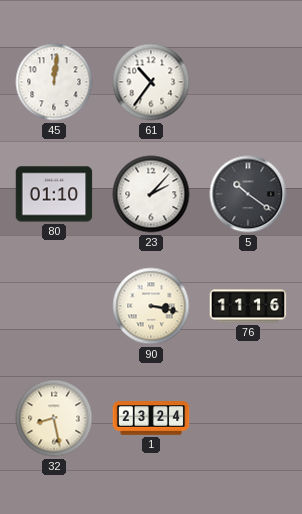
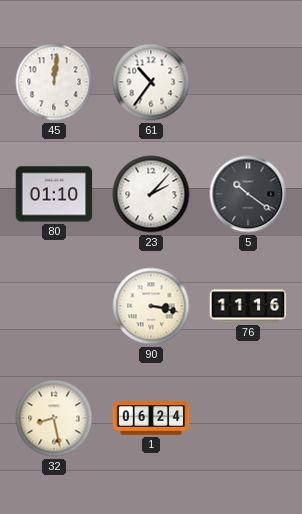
1: 23:24 -> 06:24
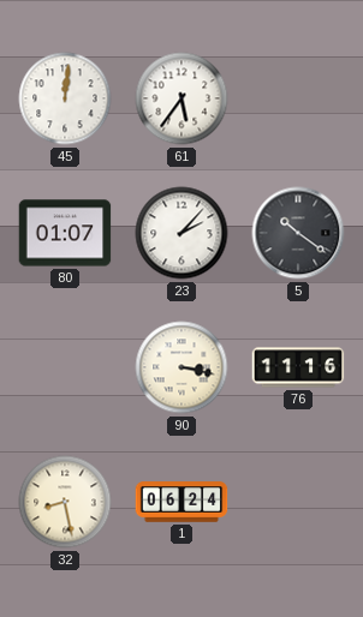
61: 10:36 -> 5:36
80: 01:10 -> 01:07
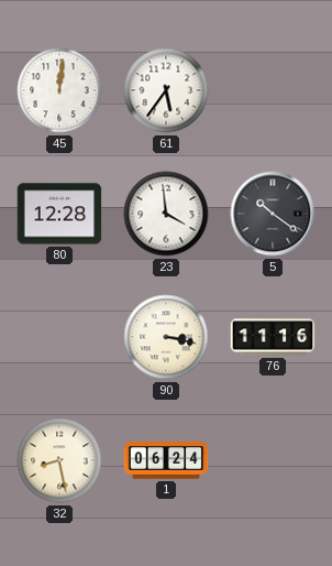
80: 01:07 -> 12:28
23: 2:07 -> 3:59
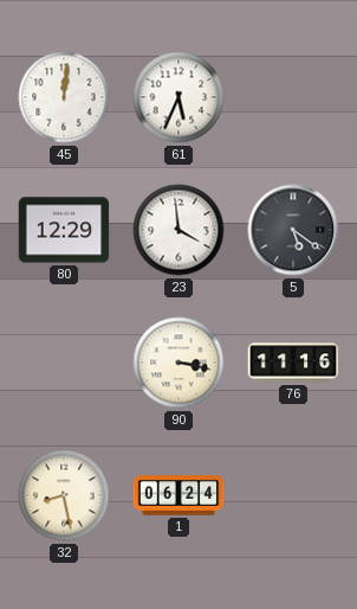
61: 5:36 -> 5:34
80: 12:28 -> 12:29
5: 10:21 -> 5:21
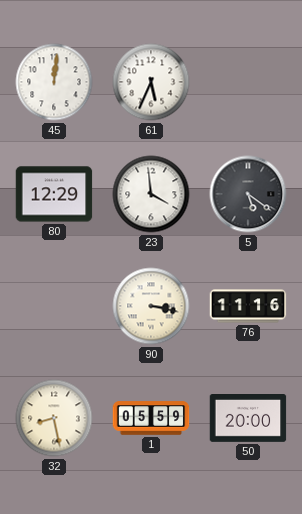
1: 06:24 -> 05:59
50: none -> 20:00
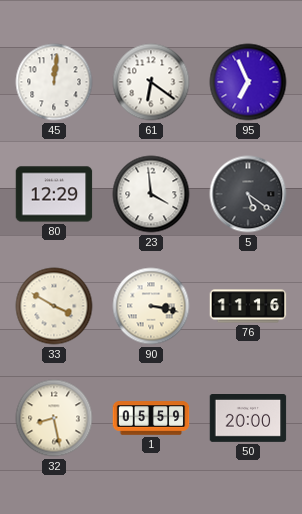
61: 5:34 -> 6:21
95: none -> 6:56
33: none -> 3:50
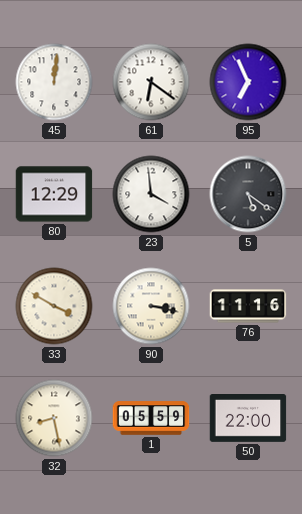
50: 20:00 -> 22:00
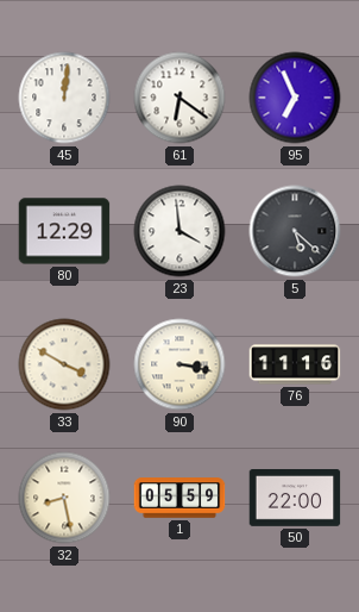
5: 5:21 -> 5:22
